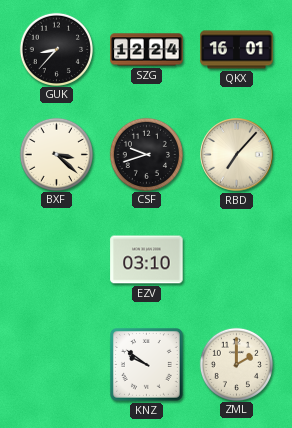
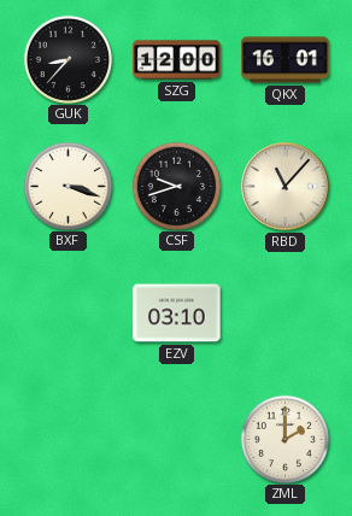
SZG: 12:24 -> 12:00
BXF: 3:22 -> 3:18
RBD: 7:07 -> 11:07
KNZ: 9:51 -> none
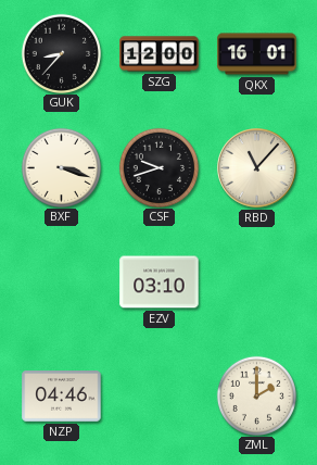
NZP: none -> 04:46
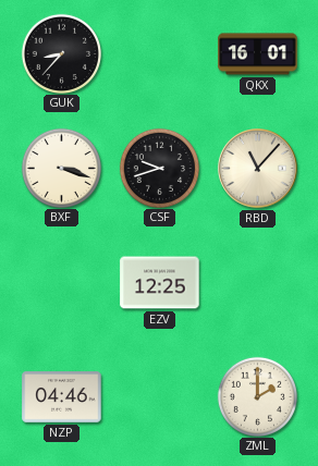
SZG: 12:00 -> none
EZV: 03:10 -> 12:25
